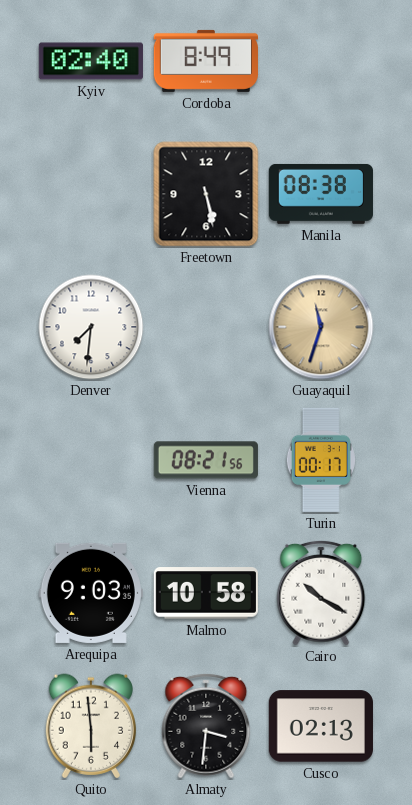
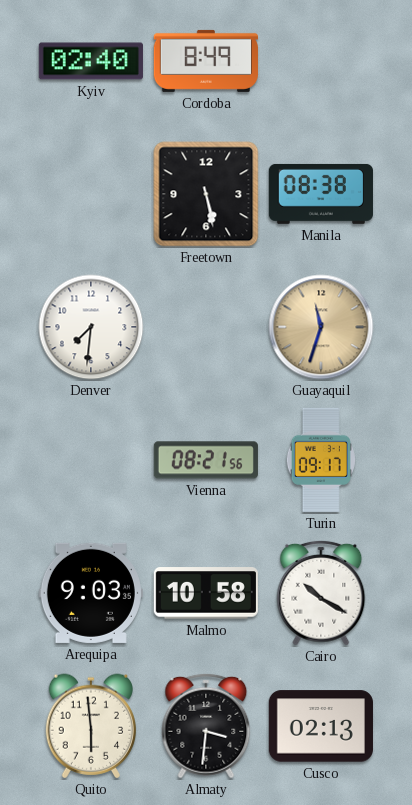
Turin: 00:17 -> 09:17
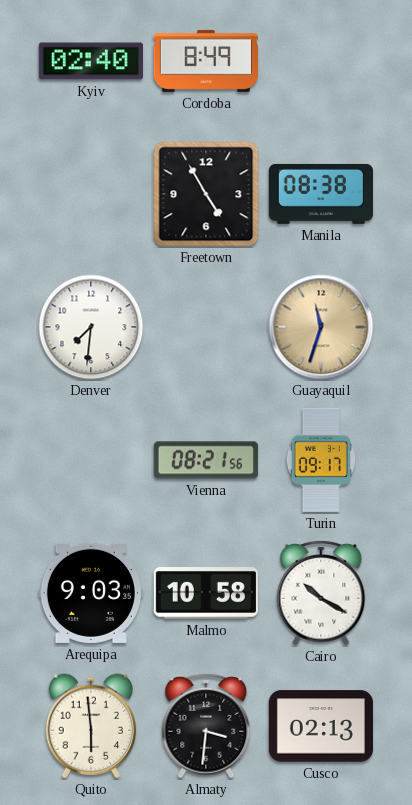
Freetown: 5:28 -> 4:55
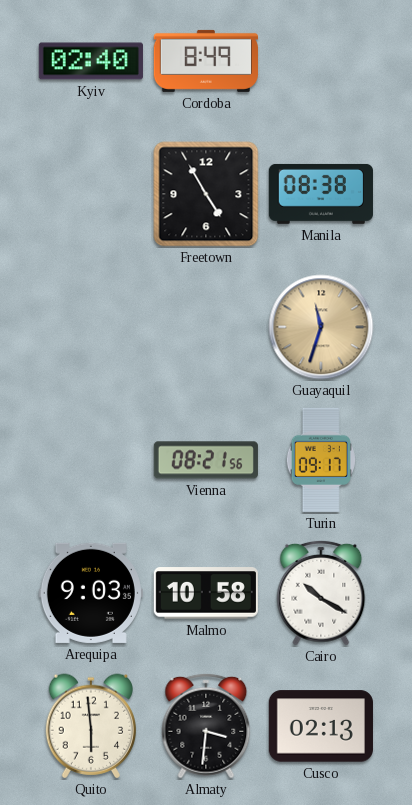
Denver: 7:31 -> none
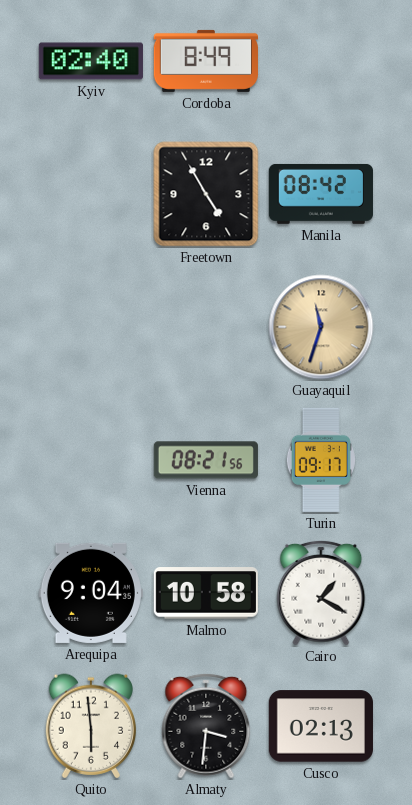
Manila: 08:38 -> 08:42
Arequipa: 9:03 -> 9:04
Cairo: 10:20 -> 1:20
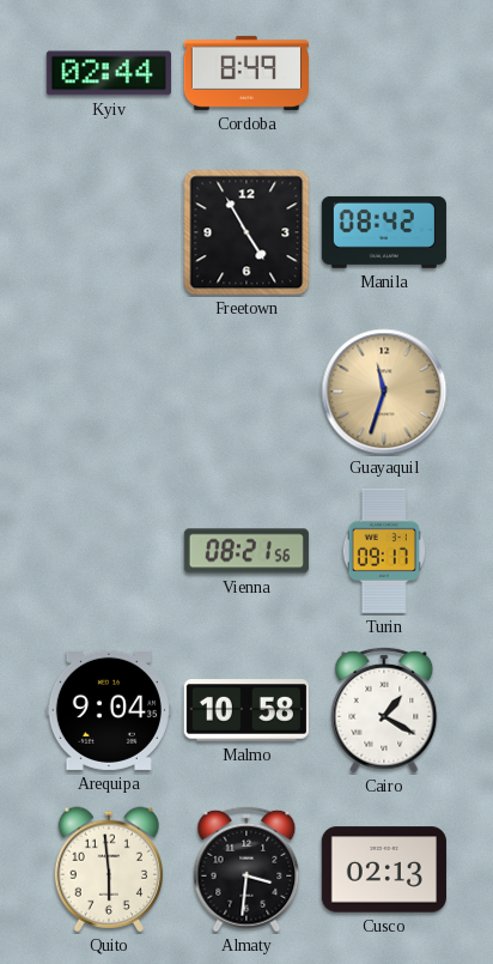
Kyiv: 02:40 -> 02:44
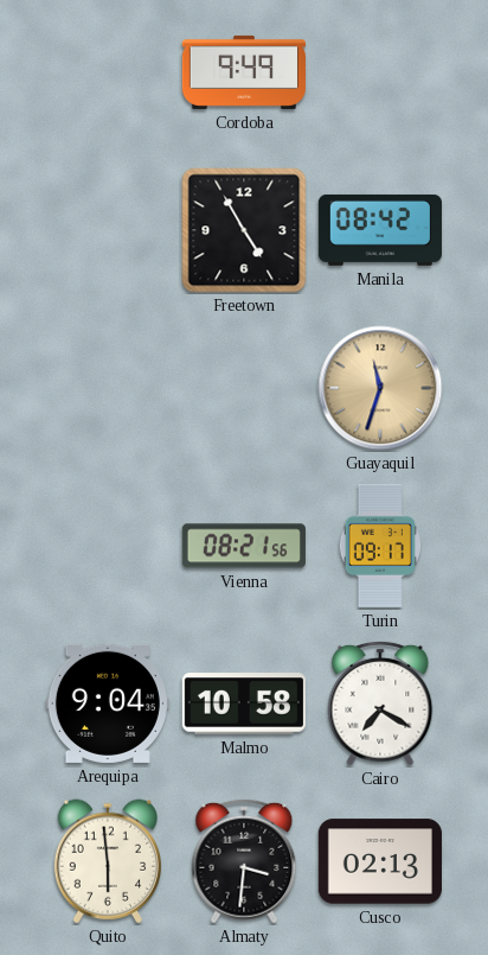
Kyiv: 02:44 -> none
Cordoba: 8:49 -> 9:49
Cairo: 1:20 -> 7:20
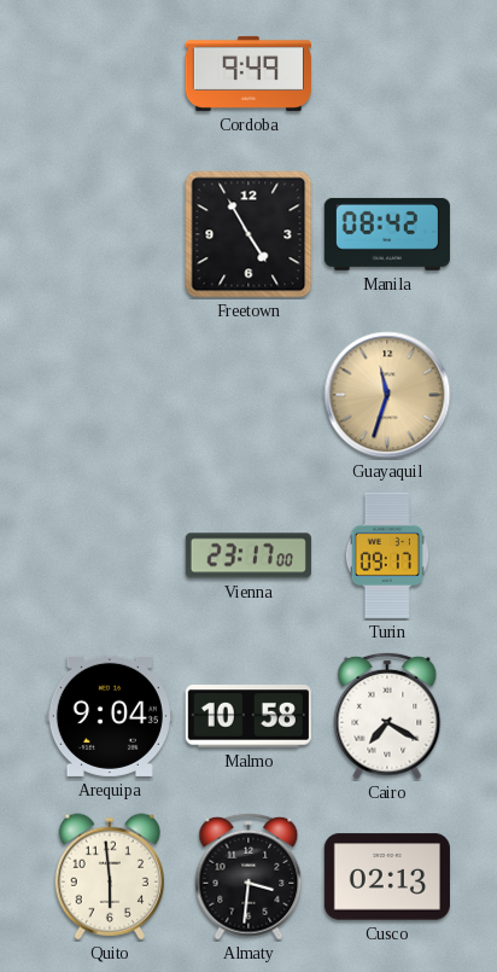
Vienna: 08:21 -> 23:17
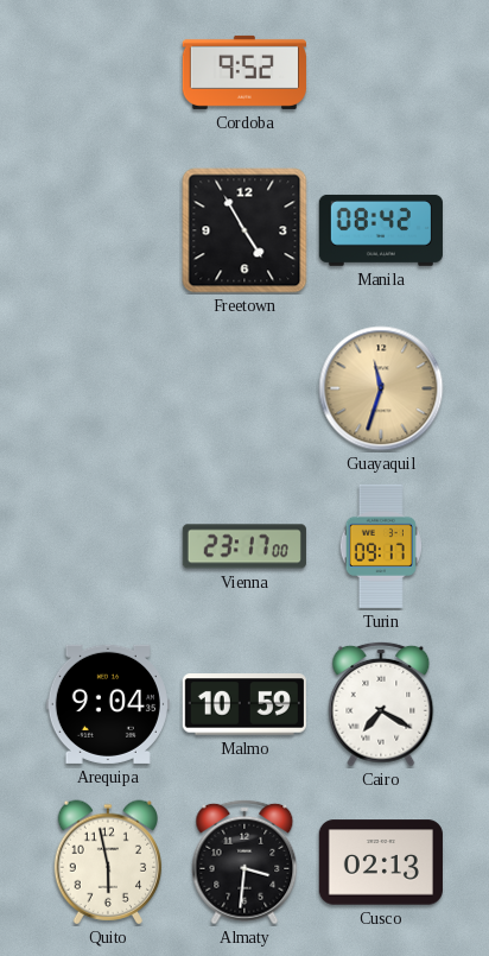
Cordoba: 9:49 -> 9:52
Malmo: 10:58 -> 10:59
Quito: 5:59 -> 5:58
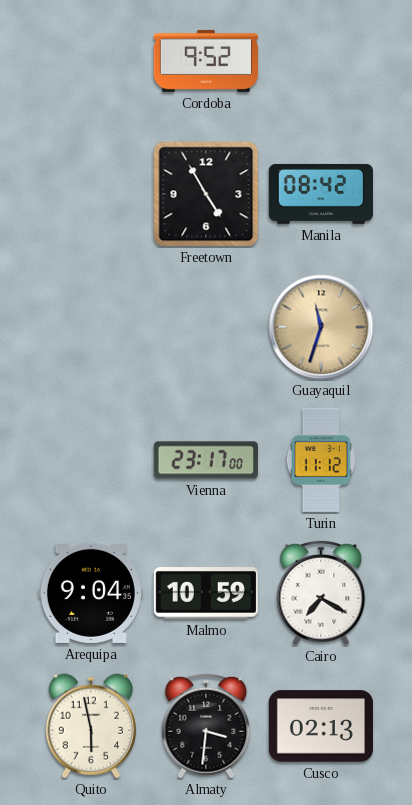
Turin: 09:17 -> 11:12
